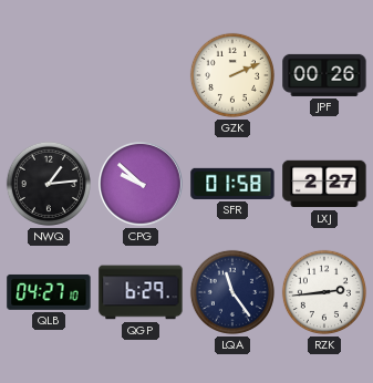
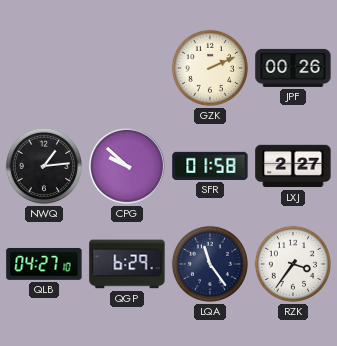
RZK: 2:44 -> 3:36
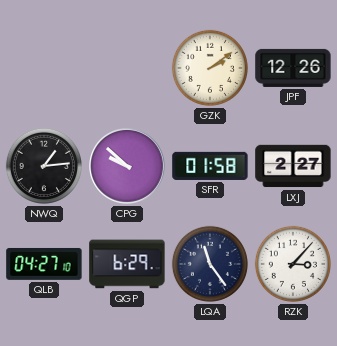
GZK: 2:11 -> 2:09
JPF: 00:26 -> 12:26
RZK: 3:36 -> 3:07
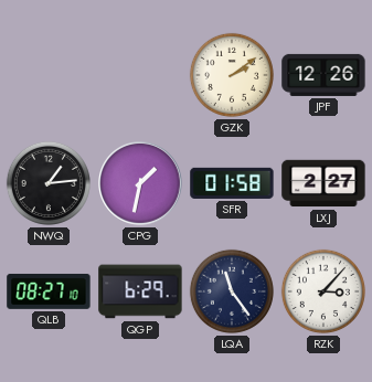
CPG: 9:52 -> 1:32
QLB: 04:27 -> 08:27
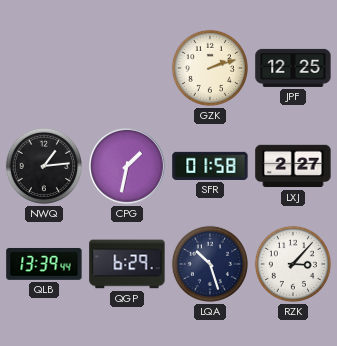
GZK: 2:09 -> 2:12
JPF: 12:26 -> 12:25
QLB: 08:27 -> 13:39
LQA: 11:24 -> 10:27
